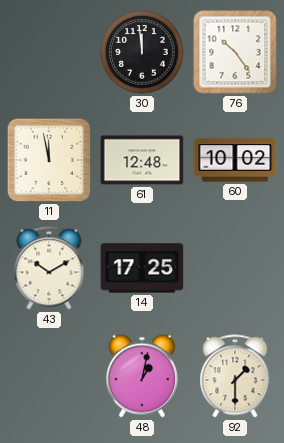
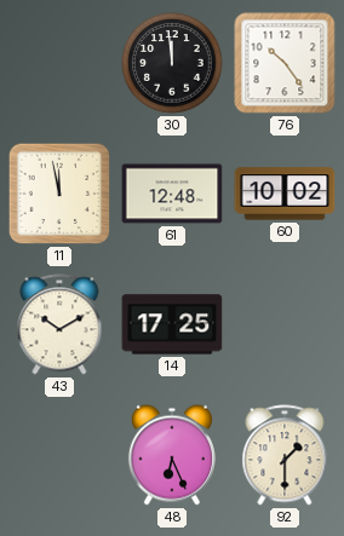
48: 1:02 -> 6:26
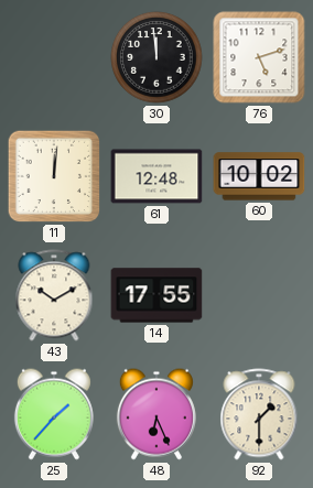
76: 10:24 -> 5:12
11: 11:58 -> 12:01
14: 17:25 -> 17:55
25: none -> 1:37
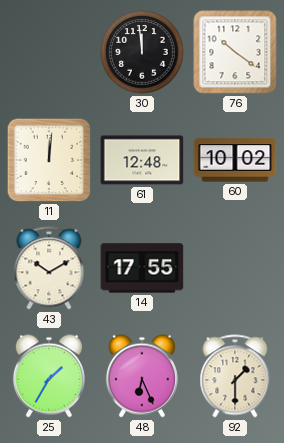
76: 5:12 -> 10:21
25: 1:37 -> 1:35
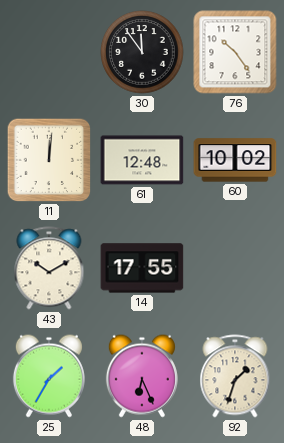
30: 11:59 -> 11:54
76: 10:21 -> 10:24
92: 1:30 -> 1:33
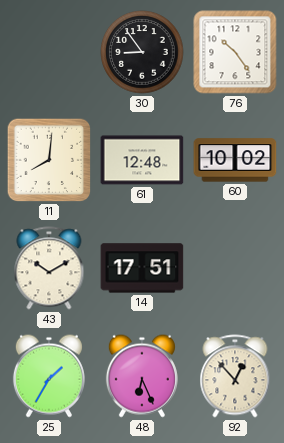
30: 11:54 -> 8:54
11: 12:01 -> 8:01
14: 17:55 -> 17:51
92: 1:33 -> 12:53
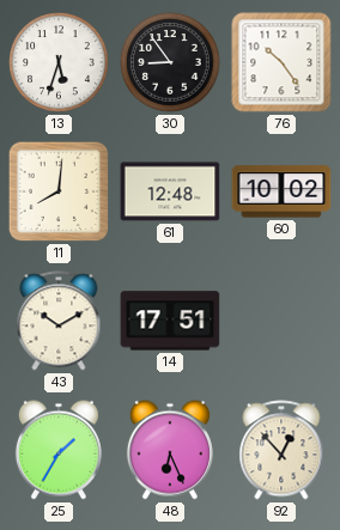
13: none -> 5:33
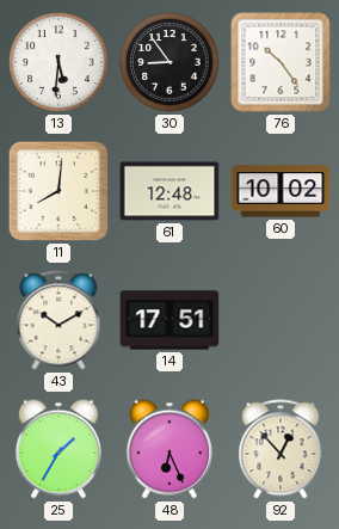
13: 5:33 -> 5:31
